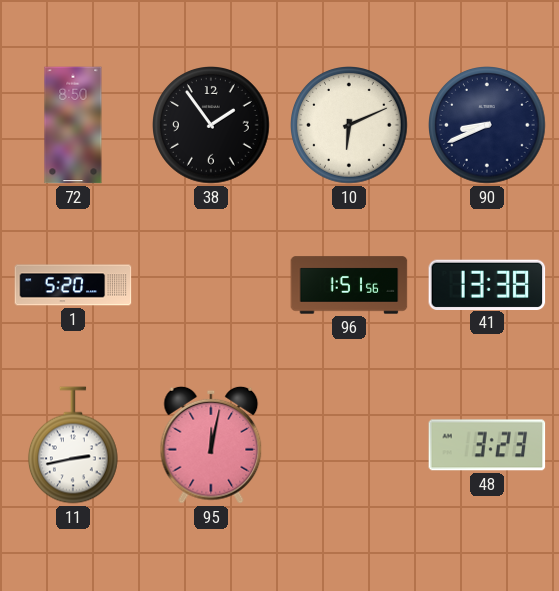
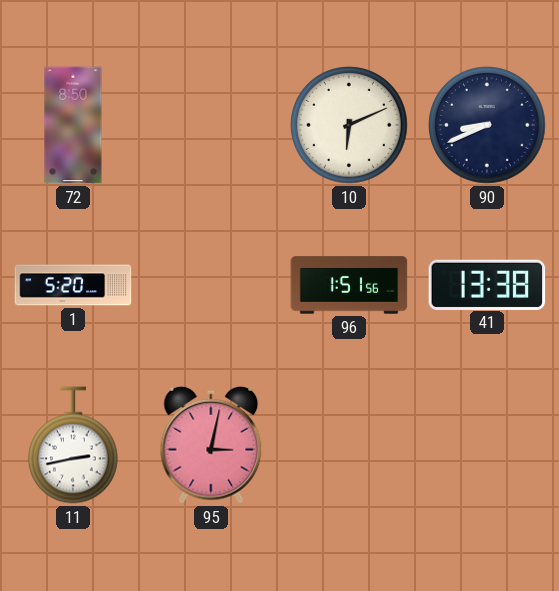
38: 1:54 -> none
95: 12:02 -> 3:02
48: 3:23 -> none
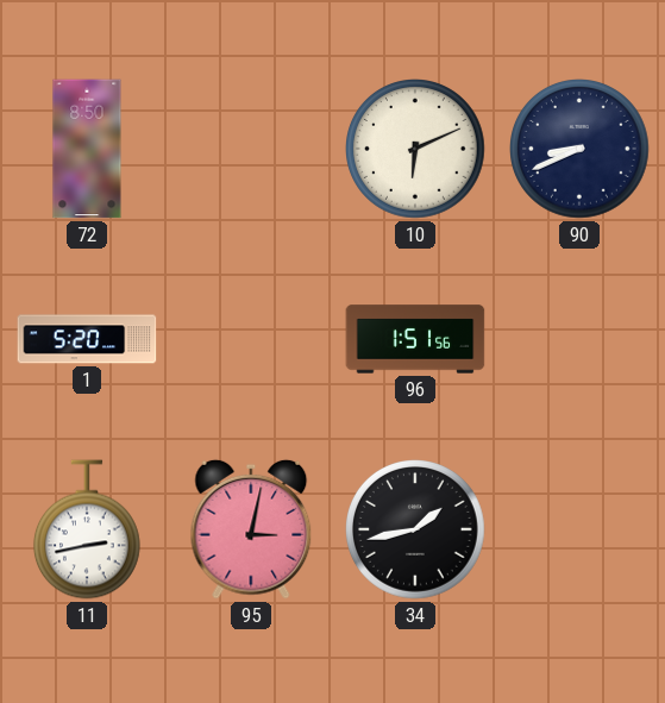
41: 13:38 -> none
34: none -> 1:43
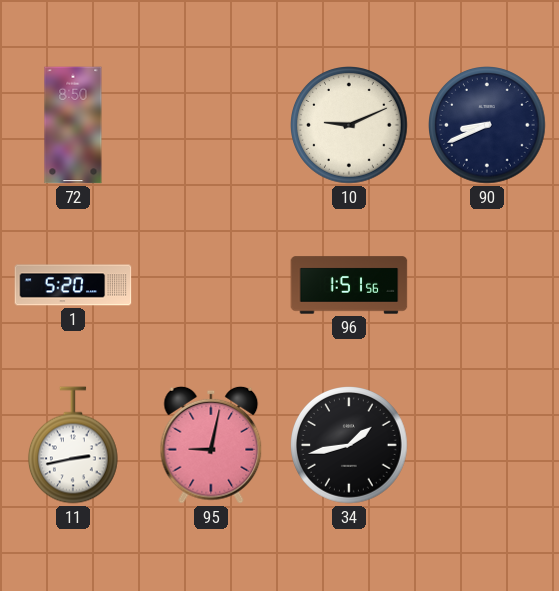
10: 6:11 -> 9:11
95: 3:02 -> 9:02
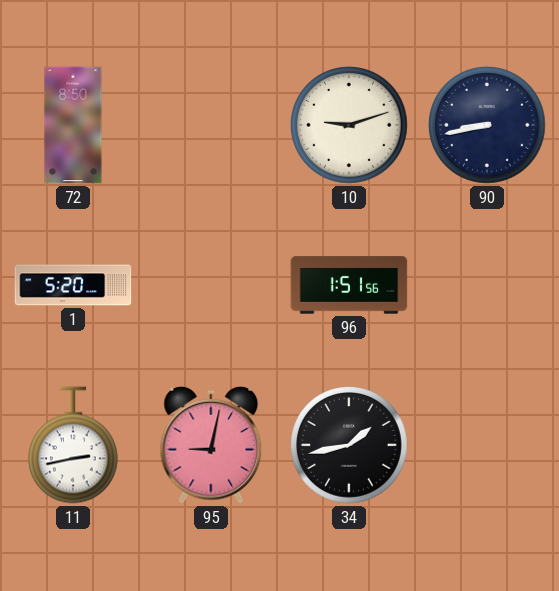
10: 9:11 -> 9:12
90: 8:41 -> 8:43
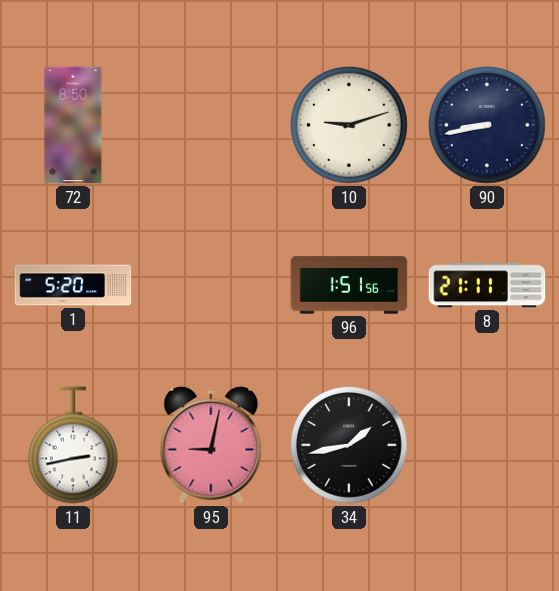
8: none -> 21:11
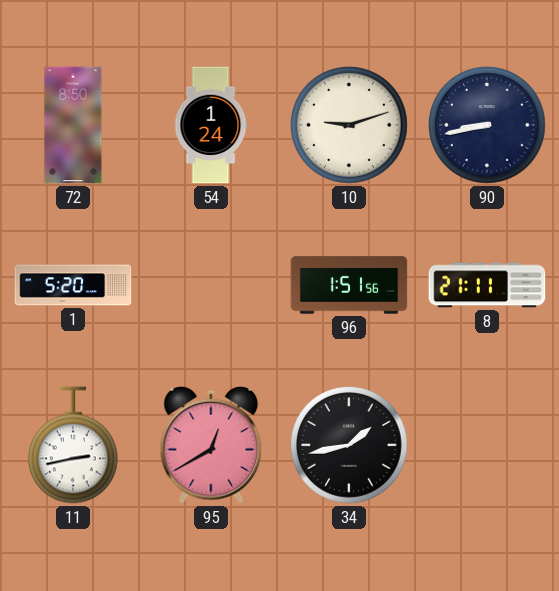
54: none -> 1:24
95: 9:02 -> 12:40
